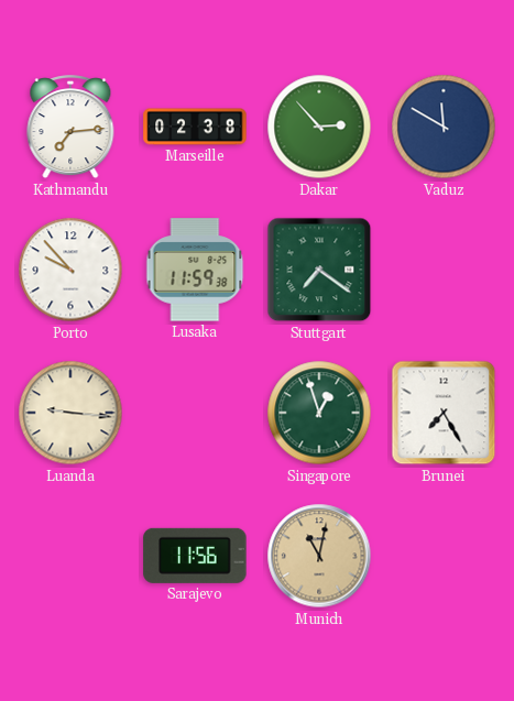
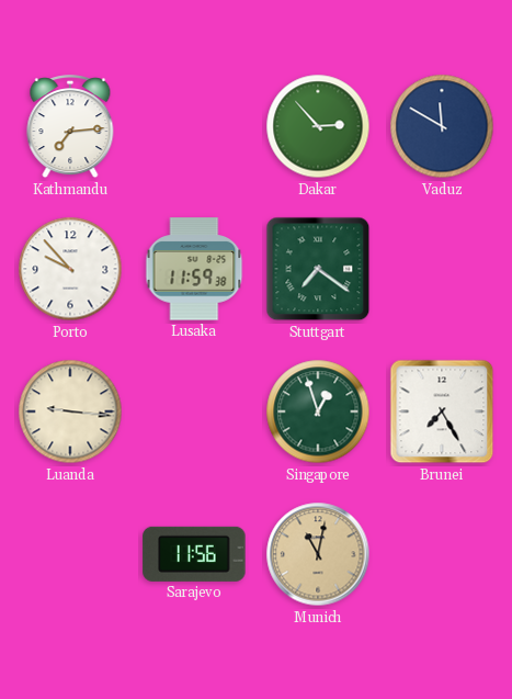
Marseille: 02:38 -> none
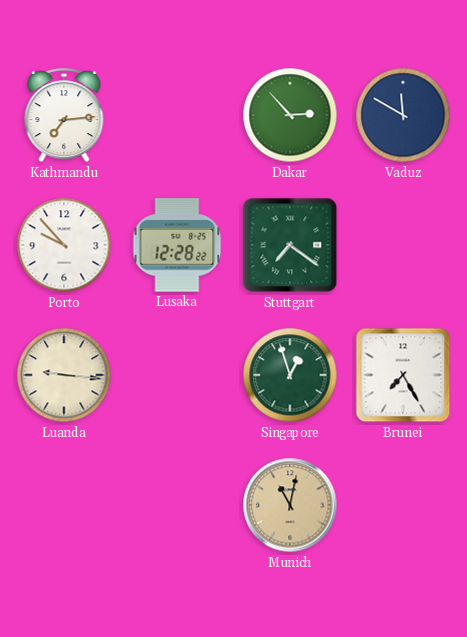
Lusaka: 11:59 -> 12:28
Sarajevo: 11:56 -> none
